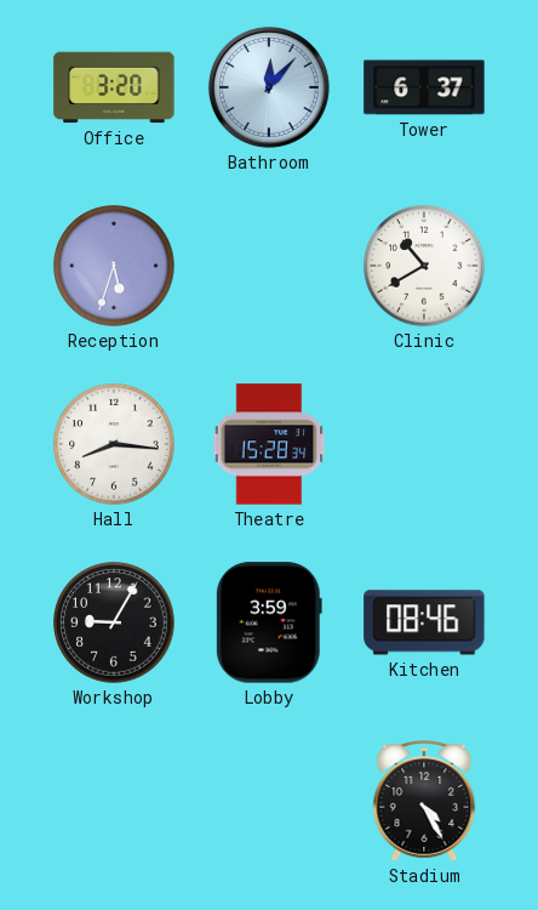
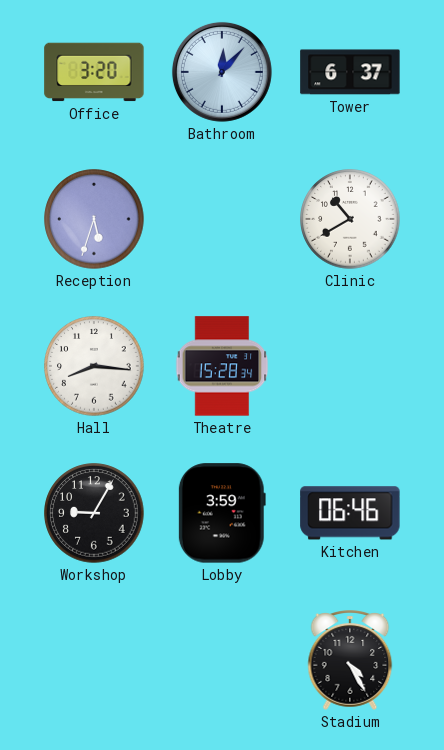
Kitchen: 08:46 -> 06:46
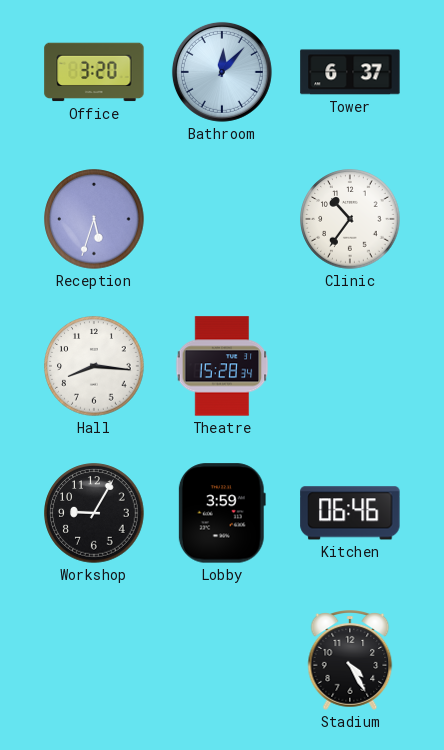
Clinic: 10:40 -> 10:36
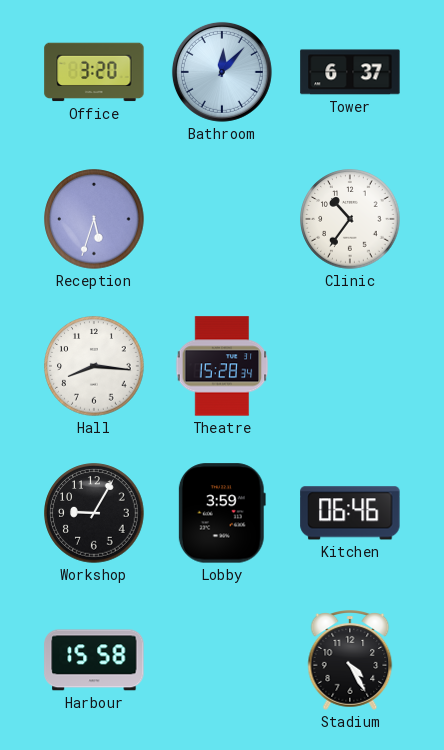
Harbour: none -> 15:58
